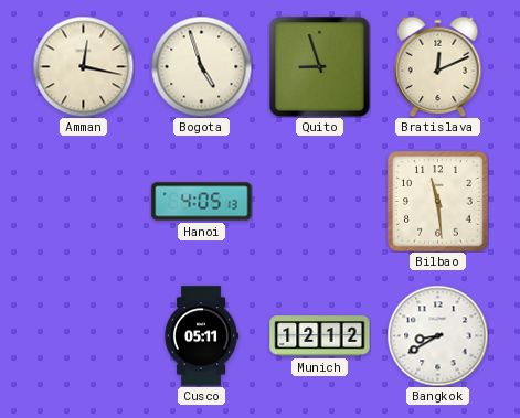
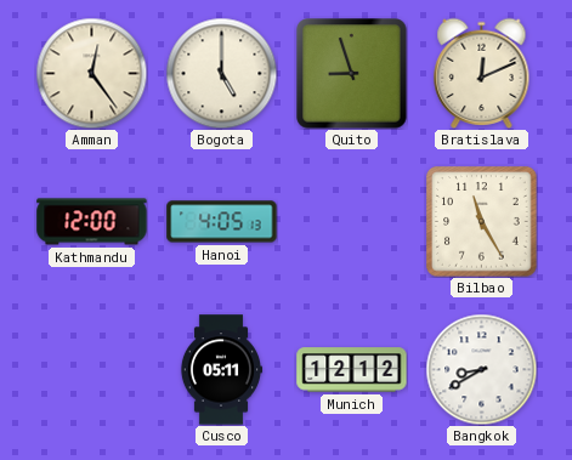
Amman: 12:17 -> 12:24
Bogota: 4:57 -> 5:00
Kathmandu: none -> 12:00
Bilbao: 11:29 -> 11:25
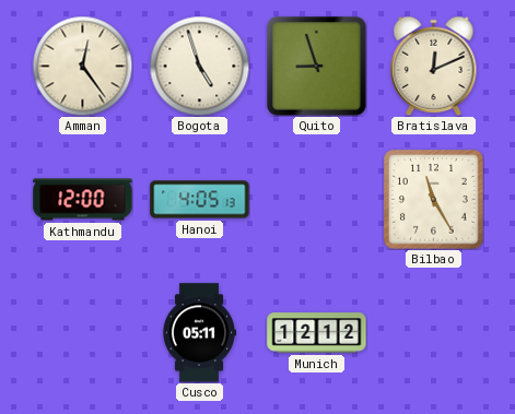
Bogota: 5:00 -> 4:57
Bangkok: 8:40 -> none
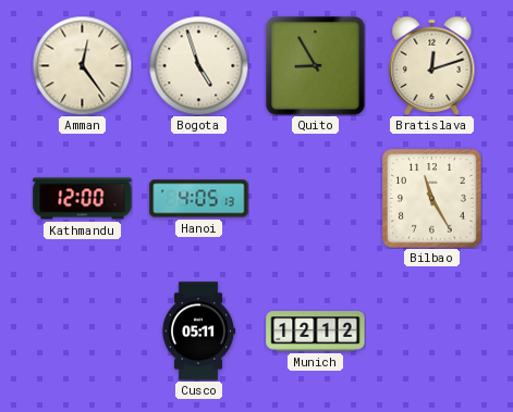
Quito: 8:57 -> 8:55
Bratislava: 12:11 -> 12:12
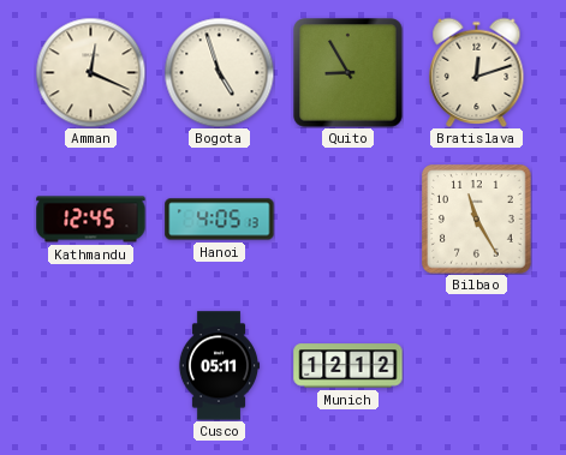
Amman: 12:24 -> 12:19
Kathmandu: 12:00 -> 12:45
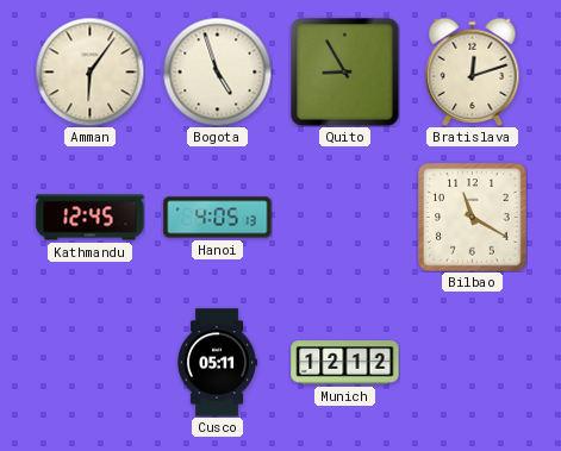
Amman: 12:19 -> 6:06
Bilbao: 11:25 -> 11:20
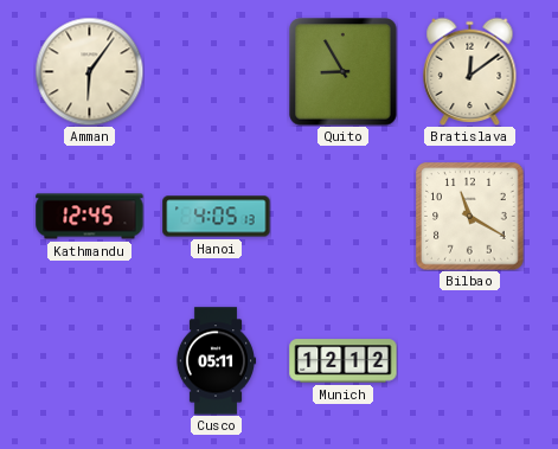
Bogota: 4:57 -> none
Bratislava: 12:12 -> 12:09
